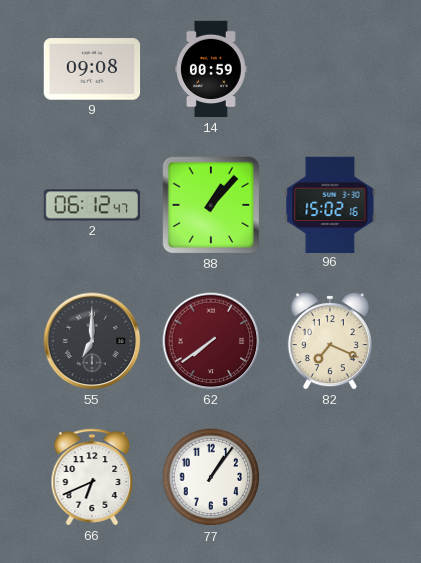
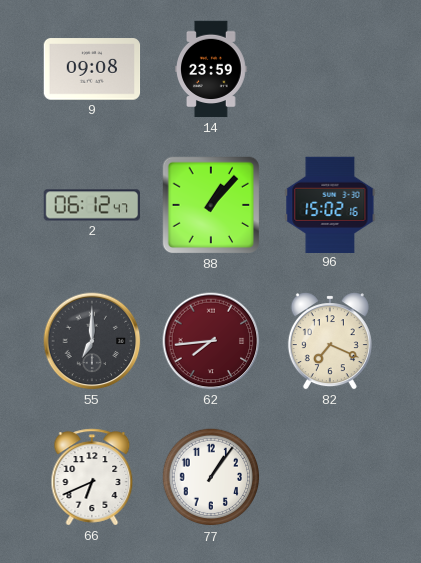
14: 00:59 -> 23:59
62: 7:39 -> 7:44
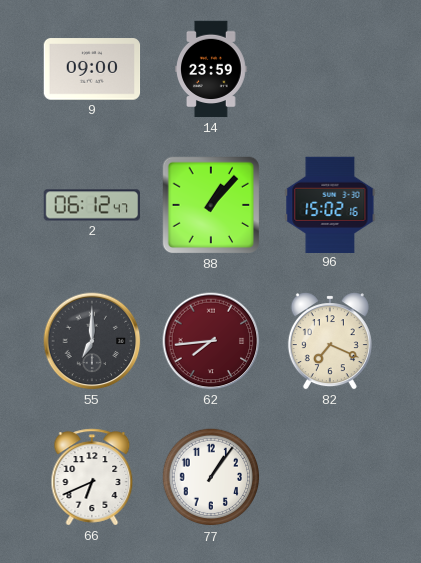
9: 09:08 -> 09:00
